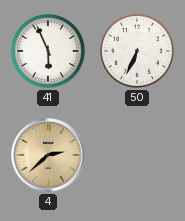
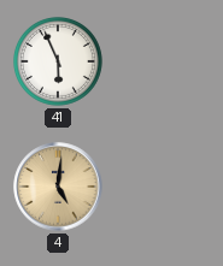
50: 6:34 -> none
4: 2:38 -> 5:01
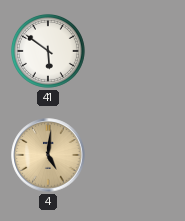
41: 5:56 -> 5:51
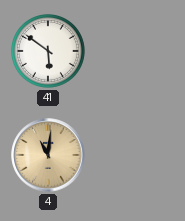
4: 5:01 -> 11:01
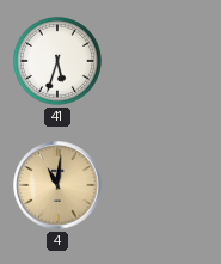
41: 5:51 -> 5:33
